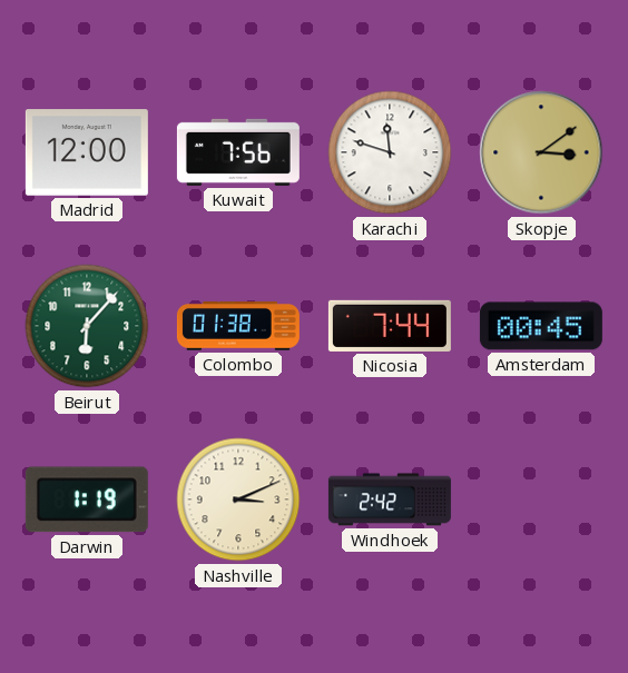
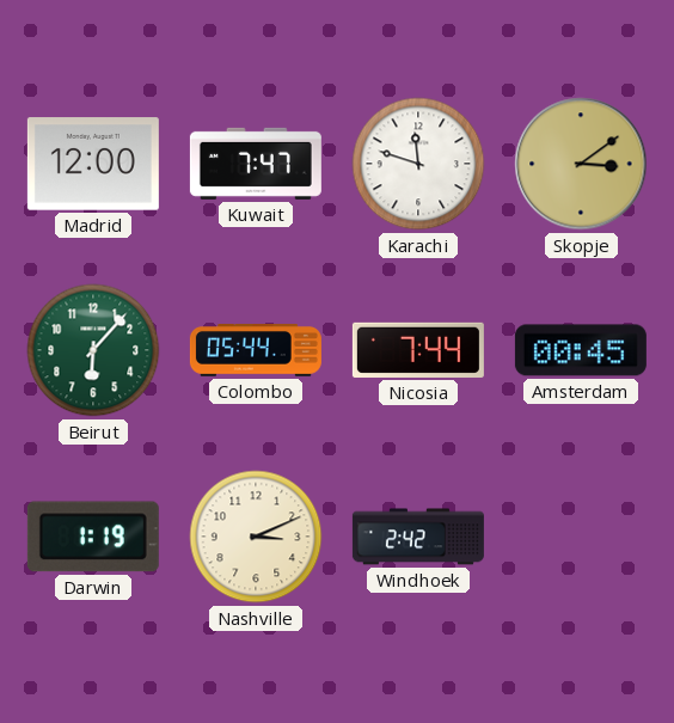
Kuwait: 7:56 -> 7:47
Colombo: 01:38 -> 05:44
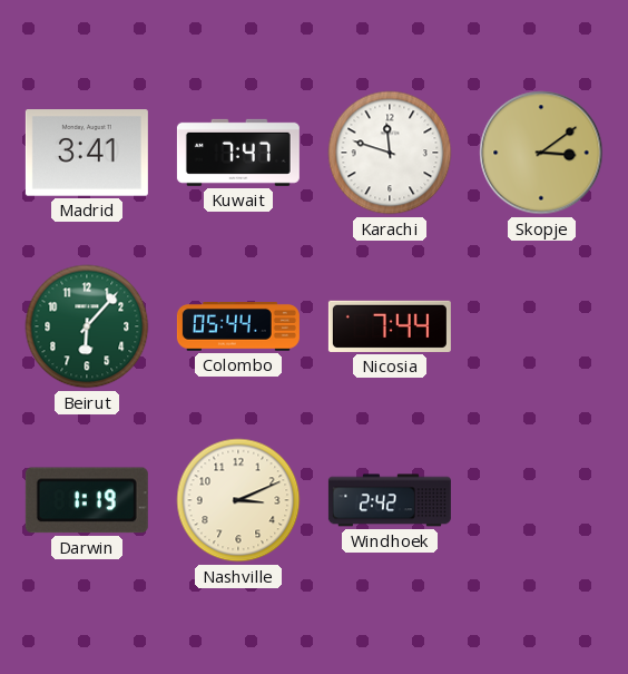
Madrid: 12:00 -> 3:41
Amsterdam: 00:45 -> none
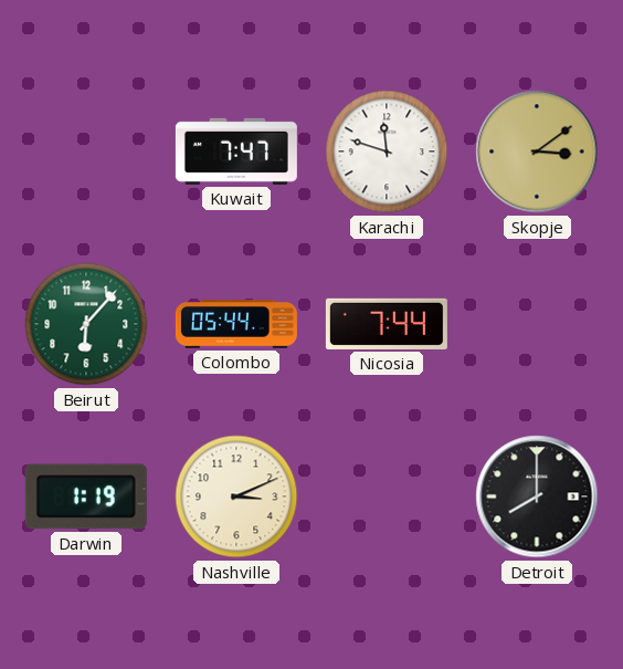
Madrid: 3:41 -> none
Windhoek: 2:42 -> none
Detroit: none -> 8:00
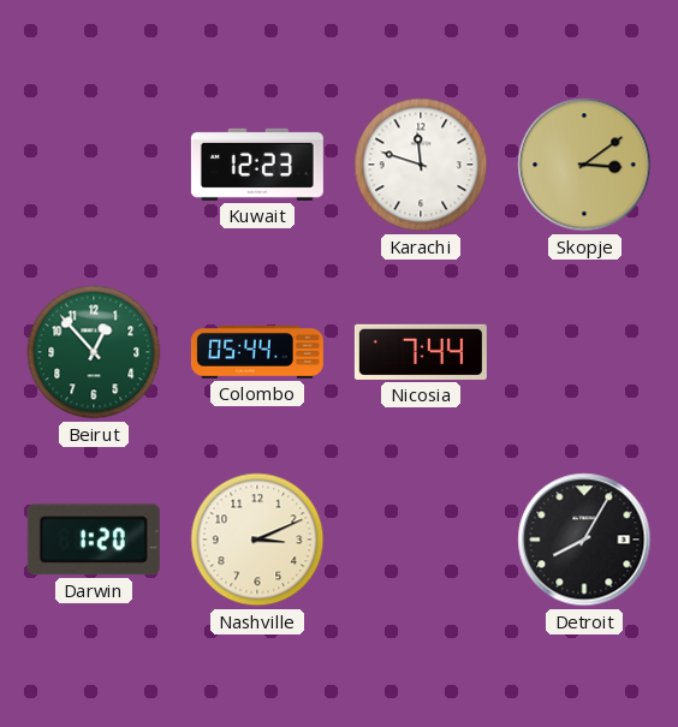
Kuwait: 7:47 -> 12:23
Beirut: 6:07 -> 12:53
Darwin: 1:19 -> 1:20
Detroit: 8:00 -> 8:05
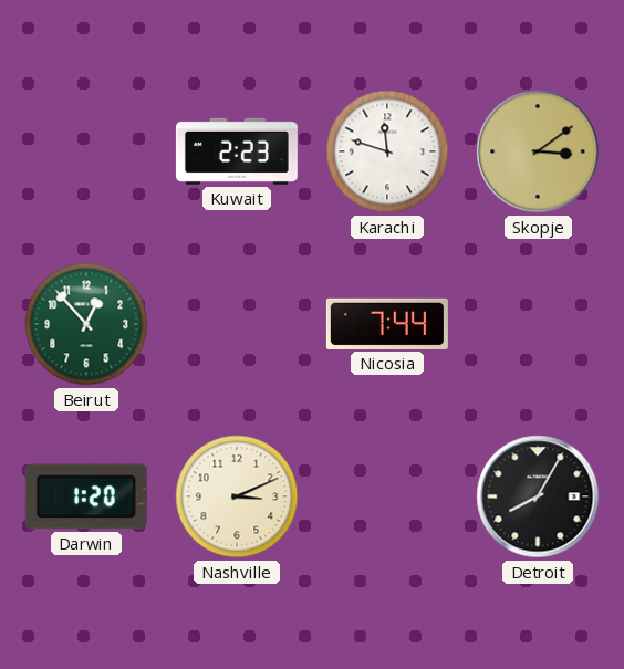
Kuwait: 12:23 -> 2:23
Colombo: 05:44 -> none
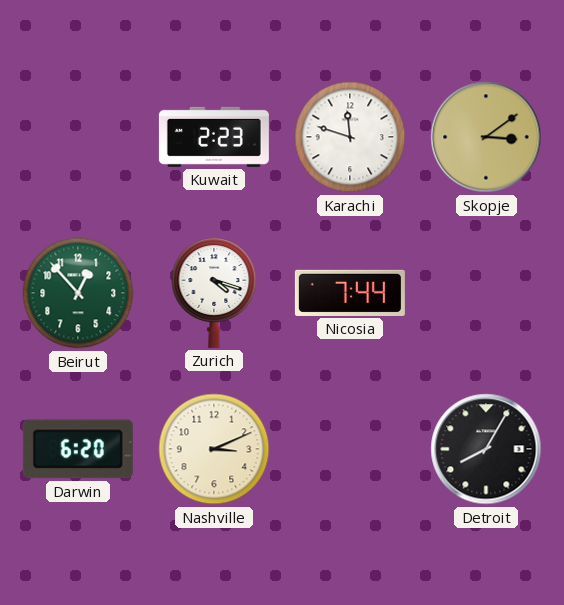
Zurich: none -> 4:18
Darwin: 1:20 -> 6:20
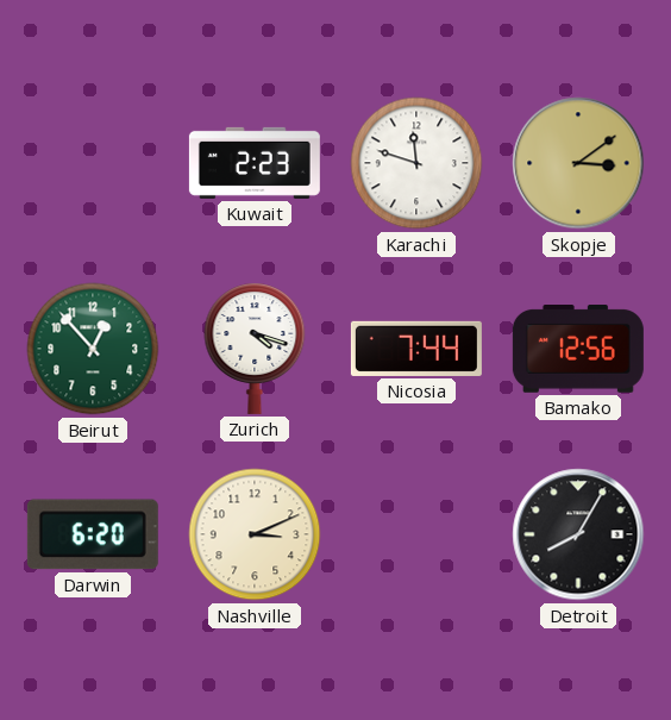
Bamako: none -> 12:56
